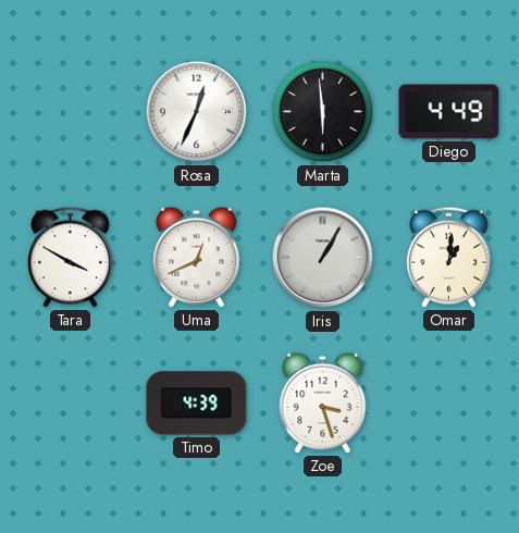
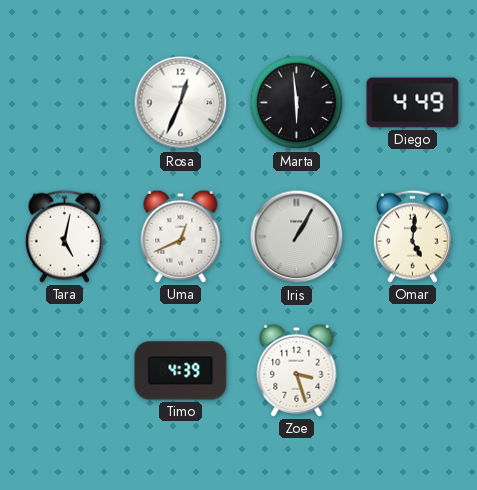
Tara: 3:50 -> 5:02
Omar: 1:01 -> 5:01
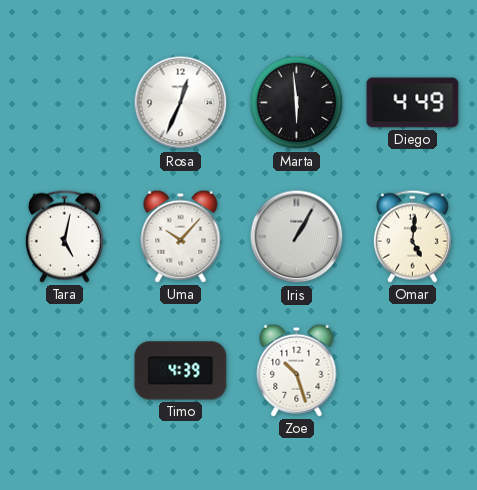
Uma: 12:41 -> 10:07
Zoe: 3:27 -> 10:27
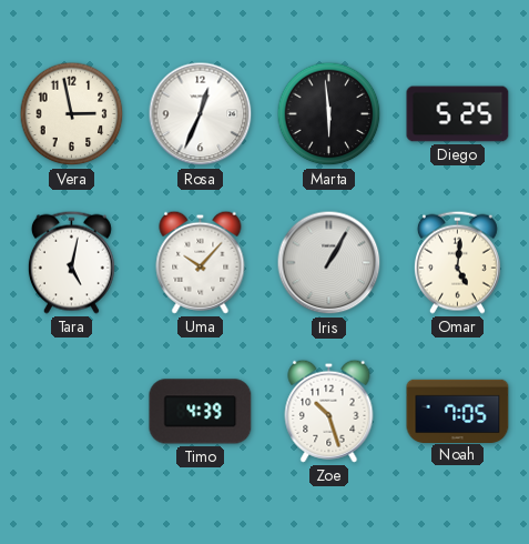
Vera: none -> 2:58
Diego: 4:49 -> 5:25
Noah: none -> 7:05
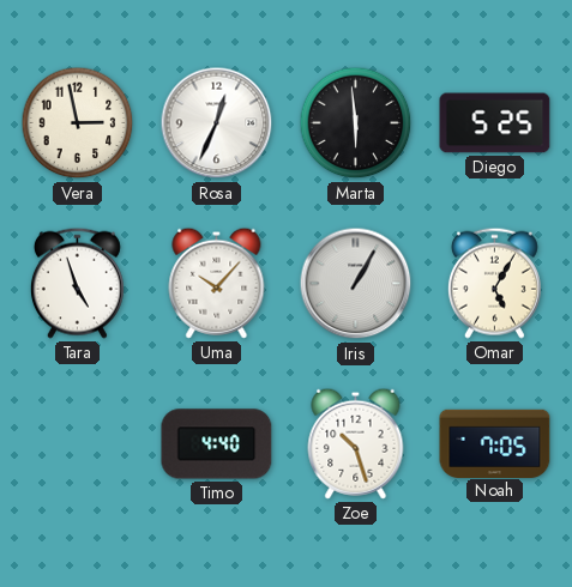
Tara: 5:02 -> 4:57
Omar: 5:01 -> 5:05
Timo: 4:39 -> 4:40
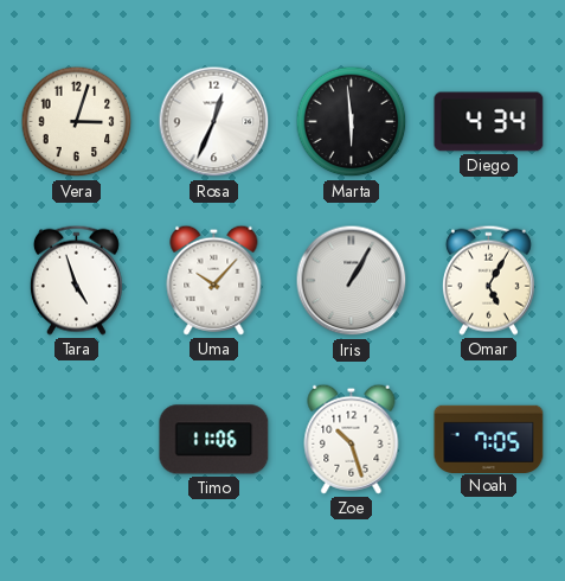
Vera: 2:58 -> 3:03
Diego: 5:25 -> 4:34
Timo: 4:40 -> 11:06
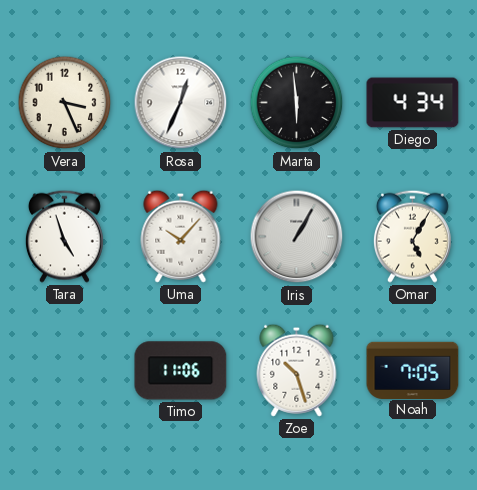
Vera: 3:03 -> 3:26
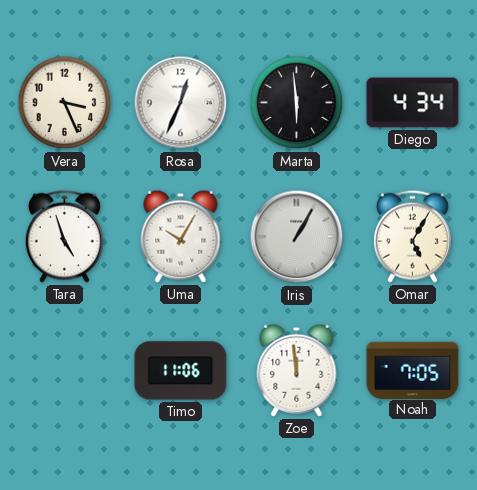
Uma: 10:07 -> 10:05
Zoe: 10:27 -> 11:59
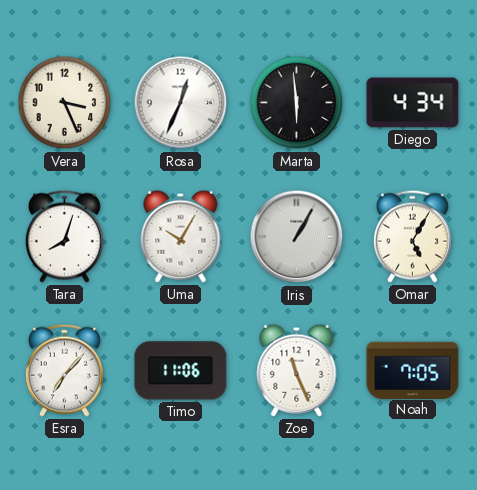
Tara: 4:57 -> 8:03
Esra: none -> 7:07
Zoe: 11:59 -> 11:26
